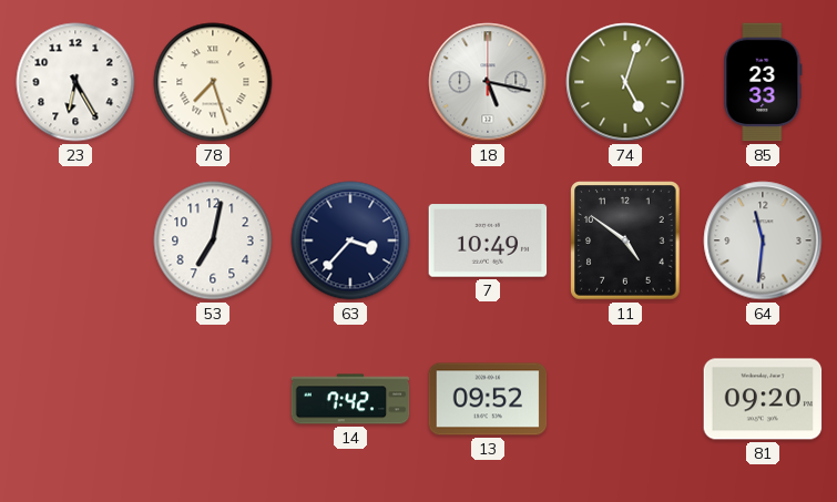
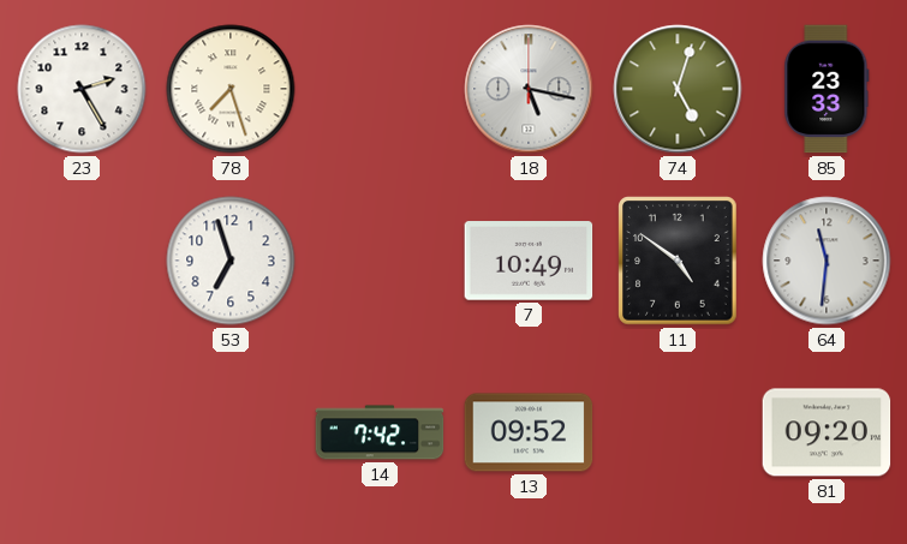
23: 6:25 -> 2:25
53: 7:02 -> 6:57
63: 3:37 -> none
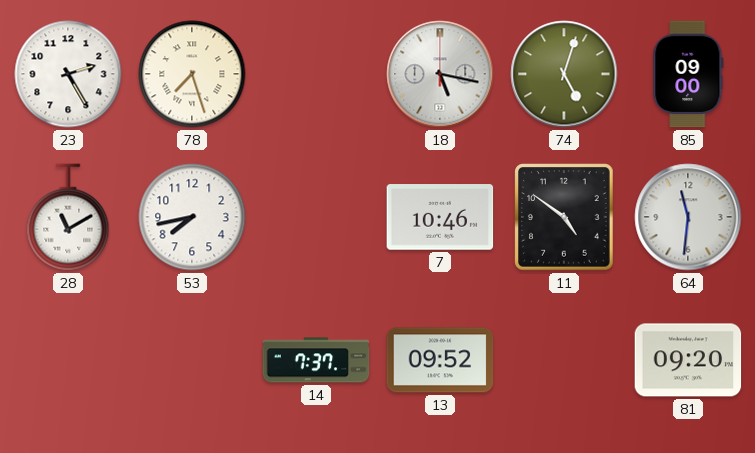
85: 23:33 -> 09:00
28: none -> 11:10
53: 6:57 -> 7:43
7: 10:49 -> 10:46
14: 7:42 -> 7:37
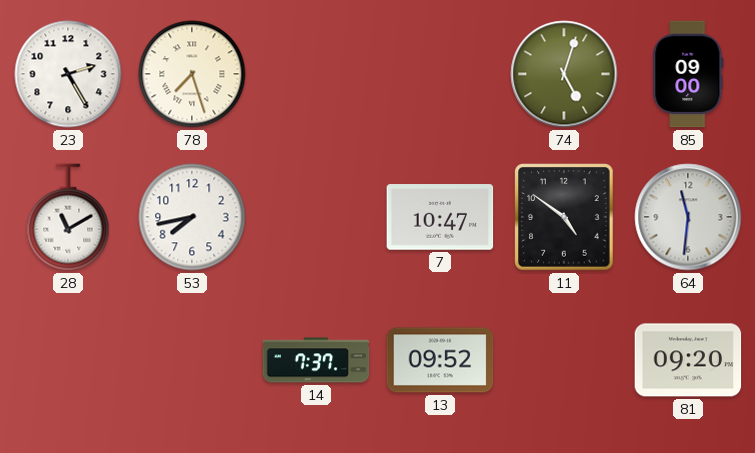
18: 5:17 -> none
7: 10:46 -> 10:47
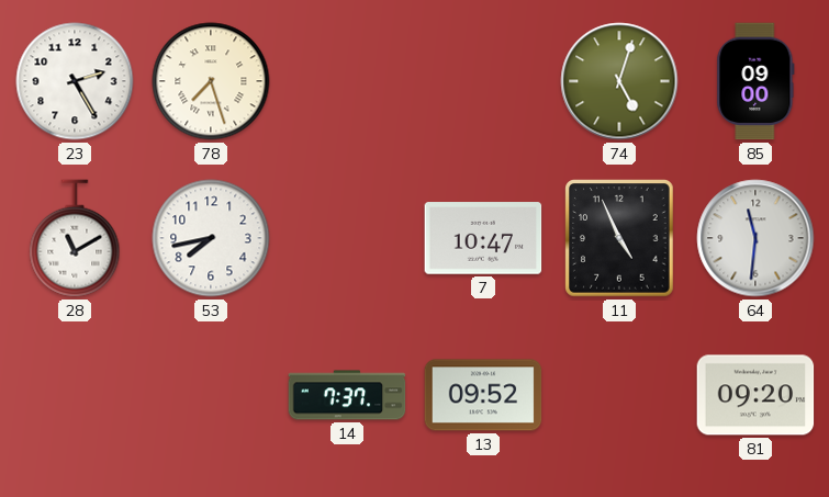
11: 4:51 -> 4:56
